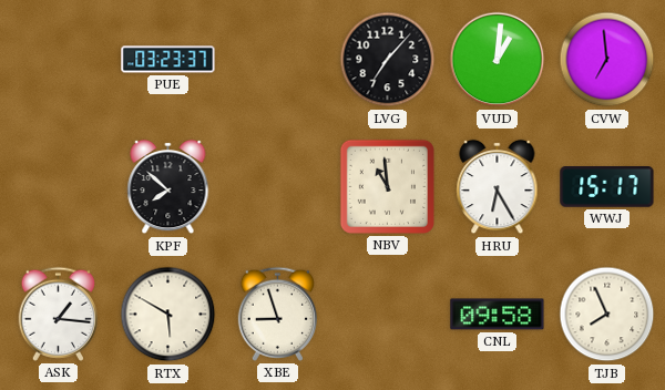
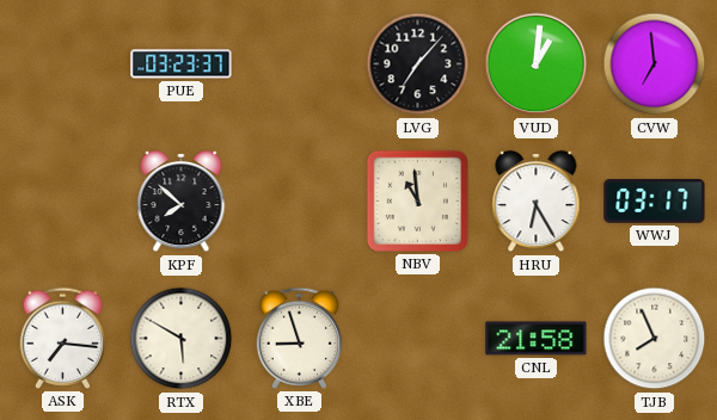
WWJ: 15:17 -> 03:17
ASK: 1:16 -> 7:16
CNL: 09:58 -> 21:58
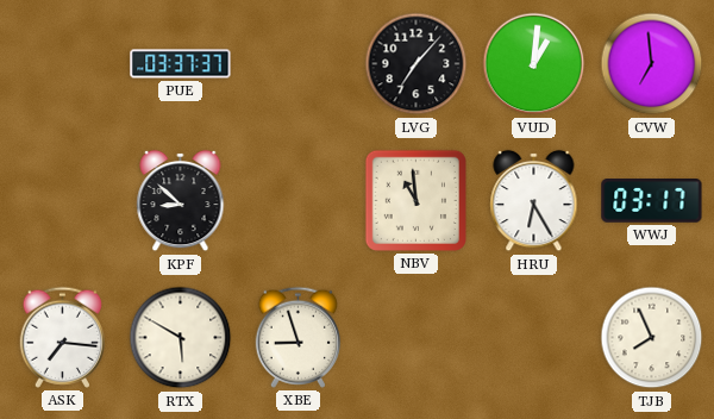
PUE: 03:23 -> 03:37
KPF: 7:52 -> 8:52
CNL: 21:58 -> none
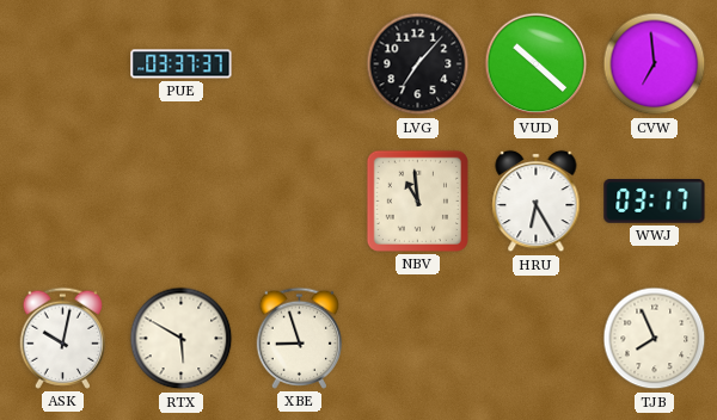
VUD: 1:01 -> 10:22
KPF: 8:52 -> none
ASK: 7:16 -> 10:02
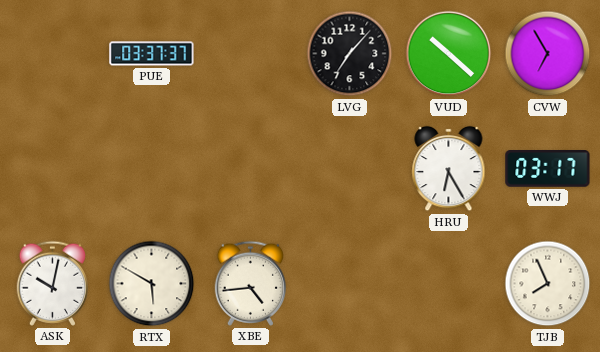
CVW: 6:59 -> 6:55
NBV: 10:59 -> none
XBE: 8:57 -> 4:44
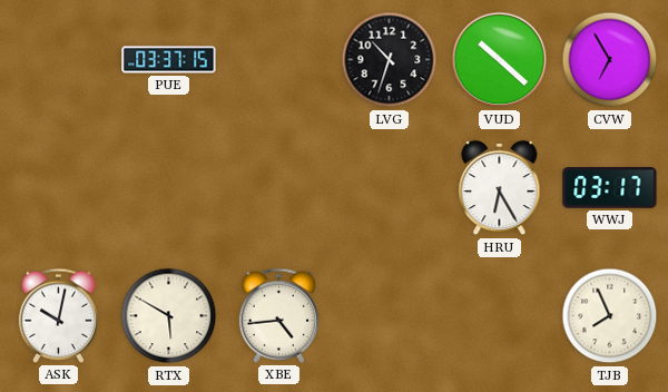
PUE: 03:37:37 -> 03:37:15
LVG: 7:07 -> 10:33
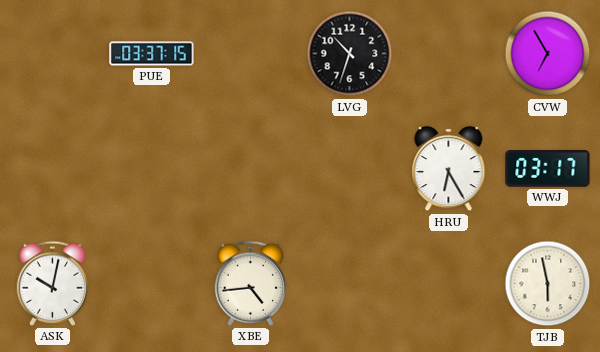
VUD: 10:22 -> none
RTX: 5:50 -> none
TJB: 7:56 -> 5:58
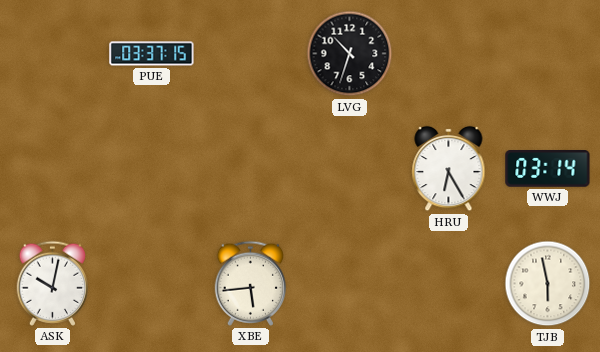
CVW: 6:55 -> none
WWJ: 03:17 -> 03:14
XBE: 4:44 -> 5:44
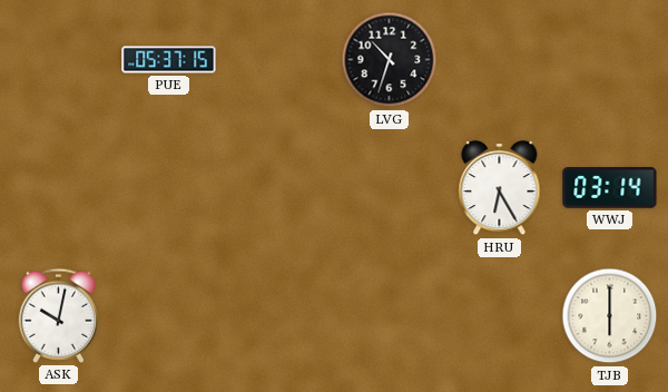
PUE: 03:37 -> 05:37
XBE: 5:44 -> none
TJB: 5:58 -> 6:00
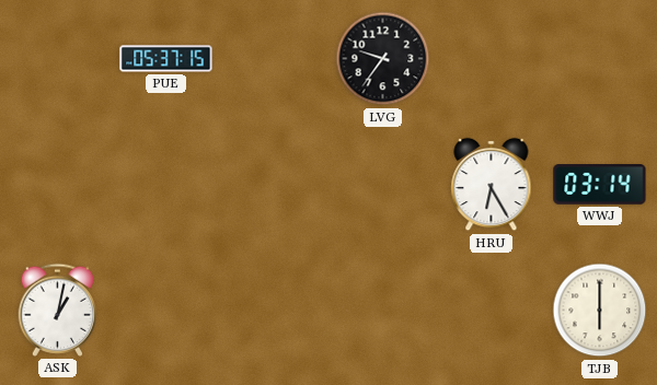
LVG: 10:33 -> 9:36
ASK: 10:02 -> 1:02
